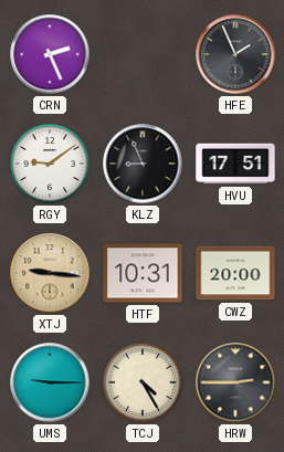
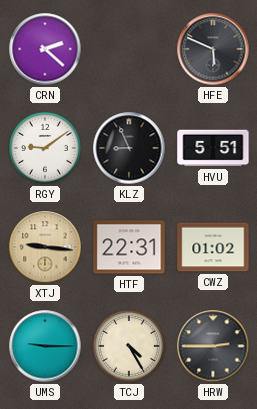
CRN: 2:26 -> 2:22
HFE: 1:56 -> 5:49
HVU: 17:51 -> 5:51
HTF: 10:31 -> 22:31
CWZ: 20:00 -> 01:02
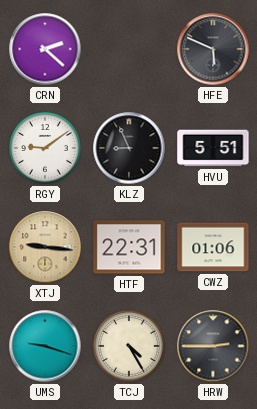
CWZ: 01:02 -> 01:06
UMS: 9:15 -> 9:18
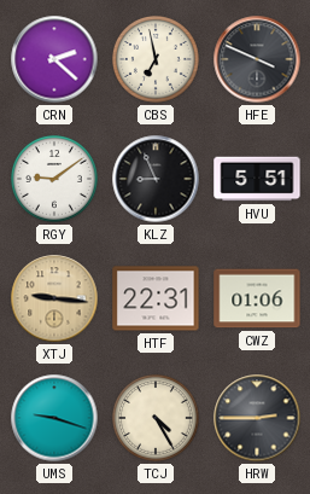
CBS: none -> 6:58
HFE: 5:49 -> 3:49
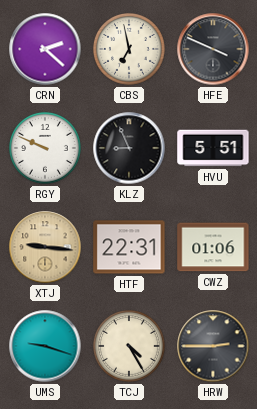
RGY: 9:09 -> 9:49
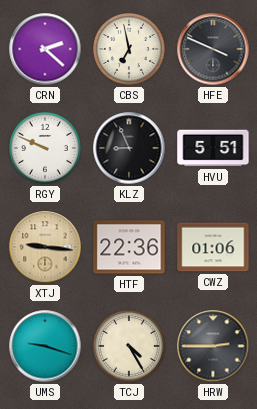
HTF: 22:31 -> 22:36
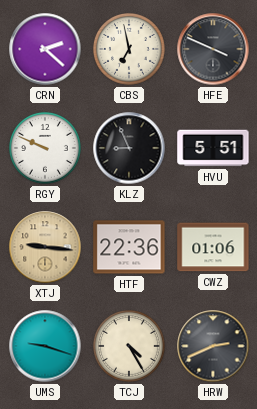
HRW: 2:45 -> 2:41
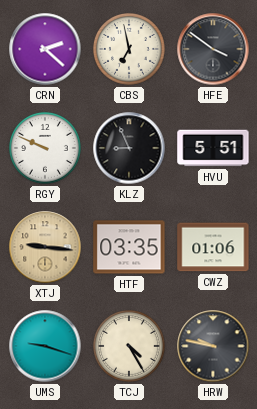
HFE: 3:49 -> 3:51
HTF: 22:36 -> 03:35
HRW: 2:41 -> 9:47
